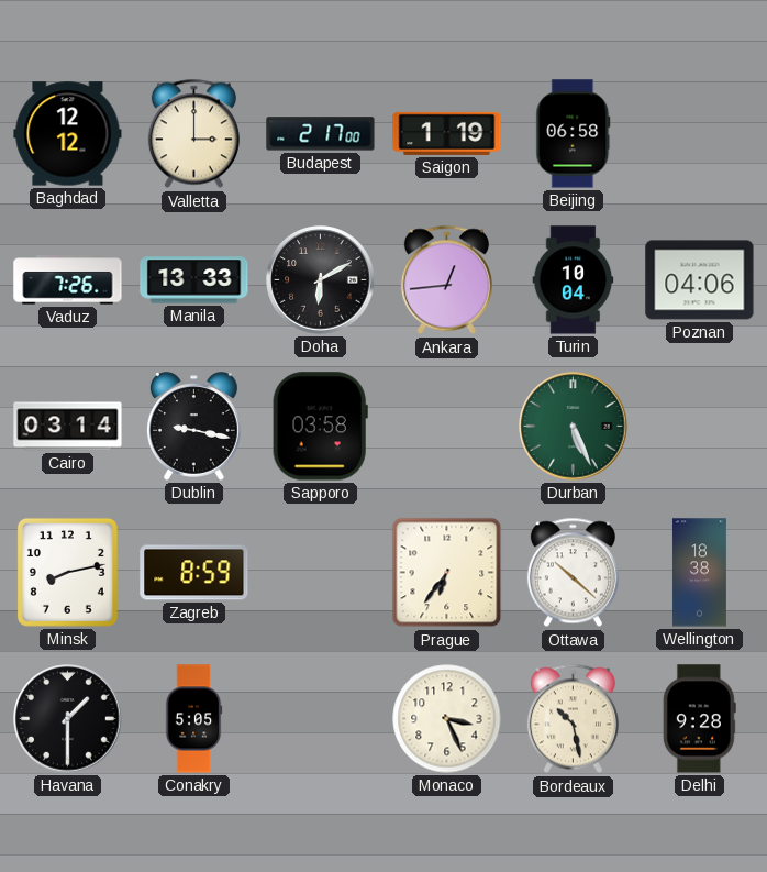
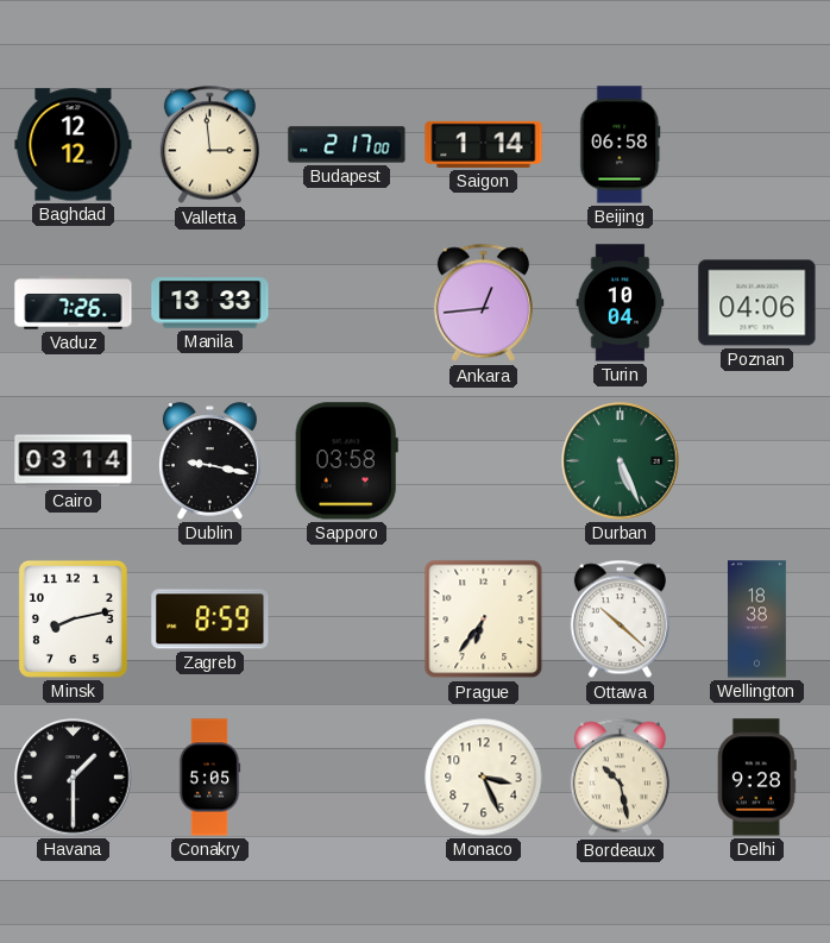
Valletta: 3:00 -> 2:59
Saigon: 1:19 -> 1:14
Doha: 6:10 -> none
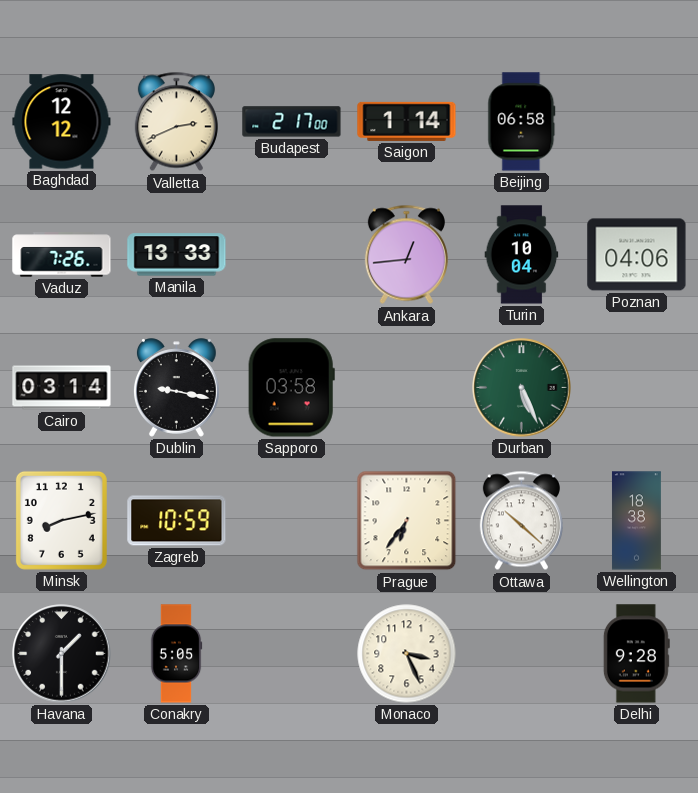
Valletta: 2:59 -> 2:41
Zagreb: 8:59 -> 10:59
Bordeaux: 10:28 -> none
